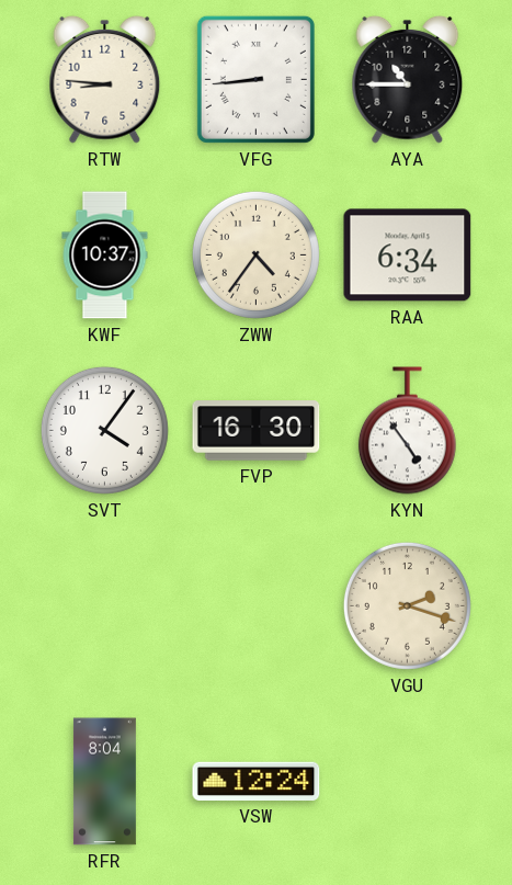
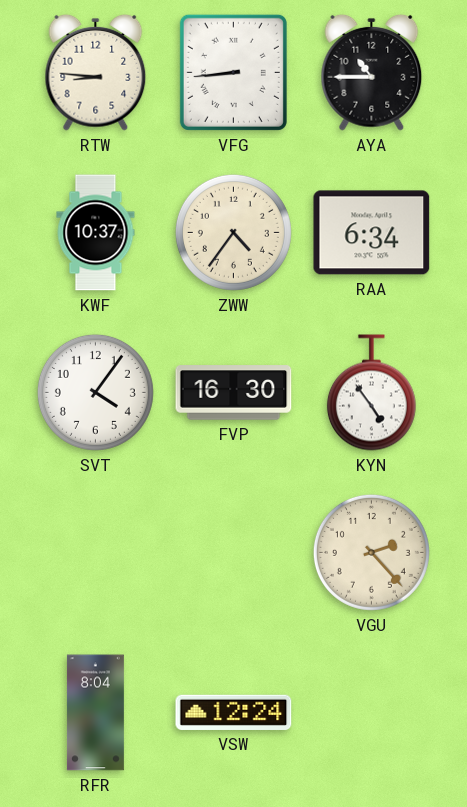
VGU: 2:18 -> 2:23
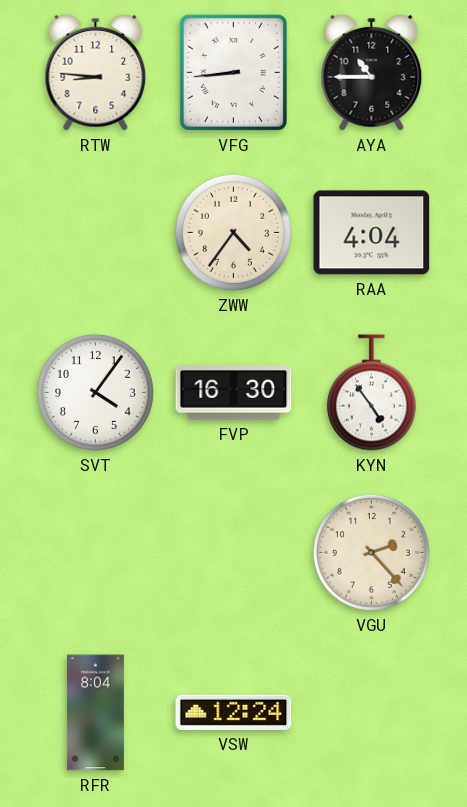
KWF: 10:37 -> none
RAA: 6:34 -> 4:04
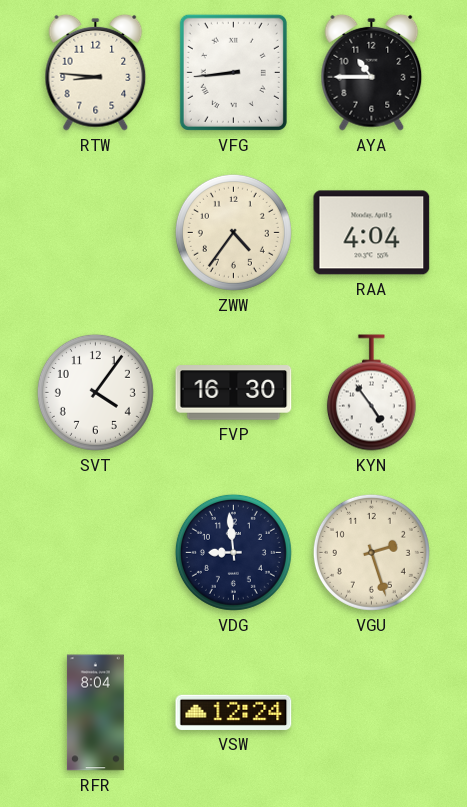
VDG: none -> 8:59
VGU: 2:23 -> 2:27
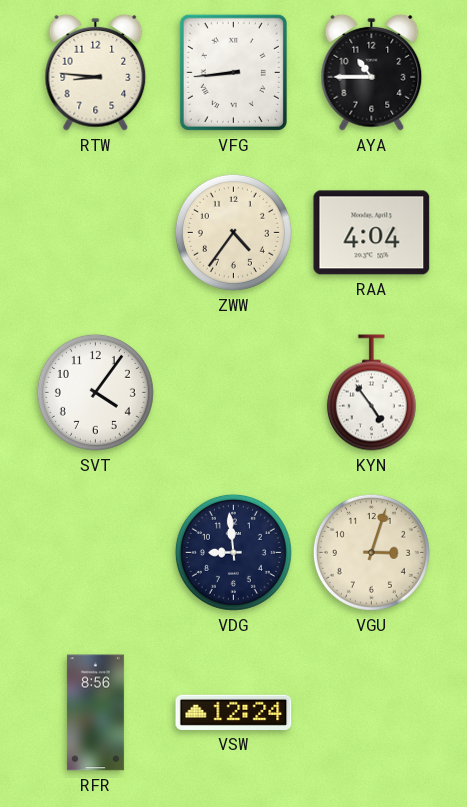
FVP: 16:30 -> none
VGU: 2:27 -> 3:03
RFR: 8:04 -> 8:56
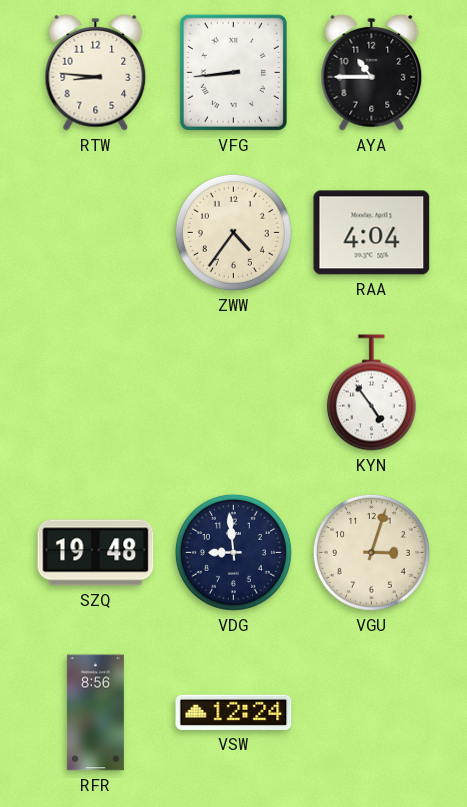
SVT: 4:06 -> none
SZQ: none -> 19:48
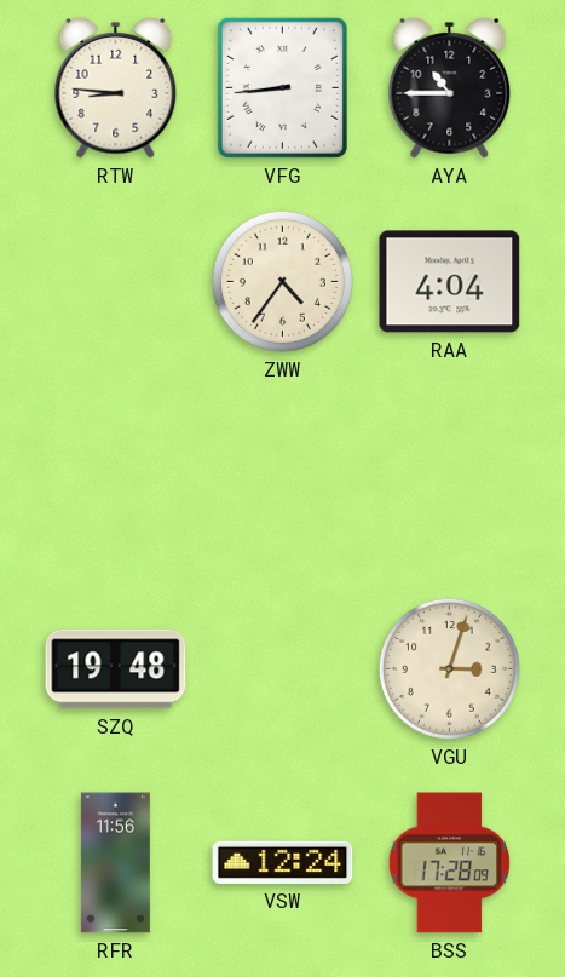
KYN: 4:54 -> none
VDG: 8:59 -> none
RFR: 8:56 -> 11:56
BSS: none -> 17:28
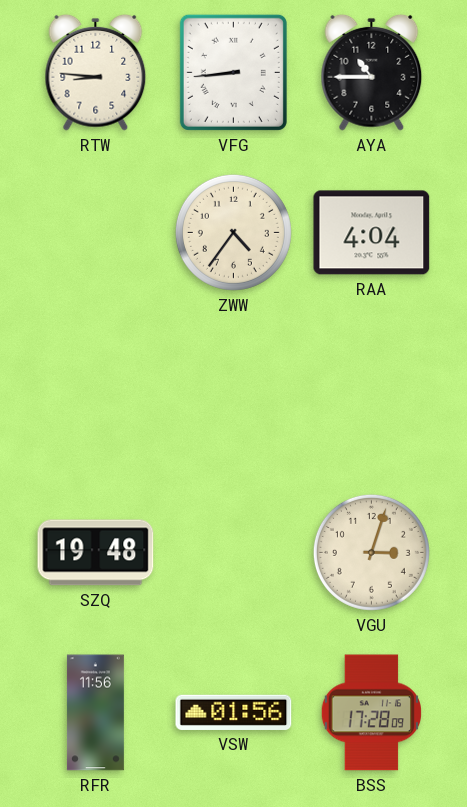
VSW: 12:24 -> 01:56
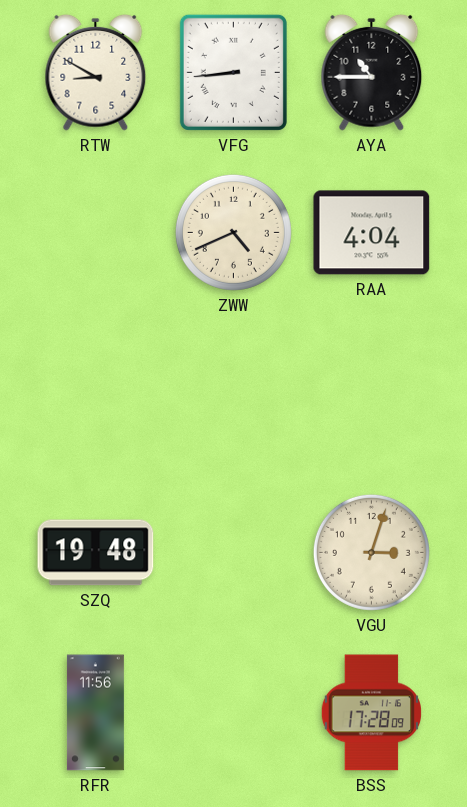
RTW: 8:46 -> 8:50
ZWW: 4:36 -> 4:41
VSW: 01:56 -> none
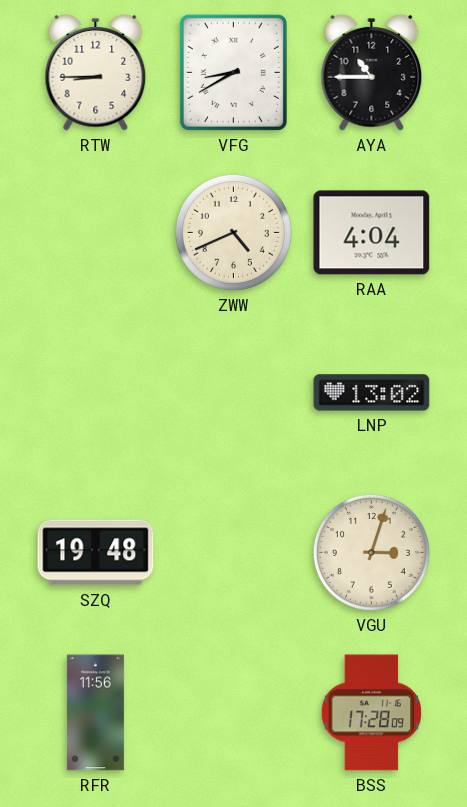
RTW: 8:50 -> 8:45
VFG: 8:44 -> 8:40
LNP: none -> 13:02
